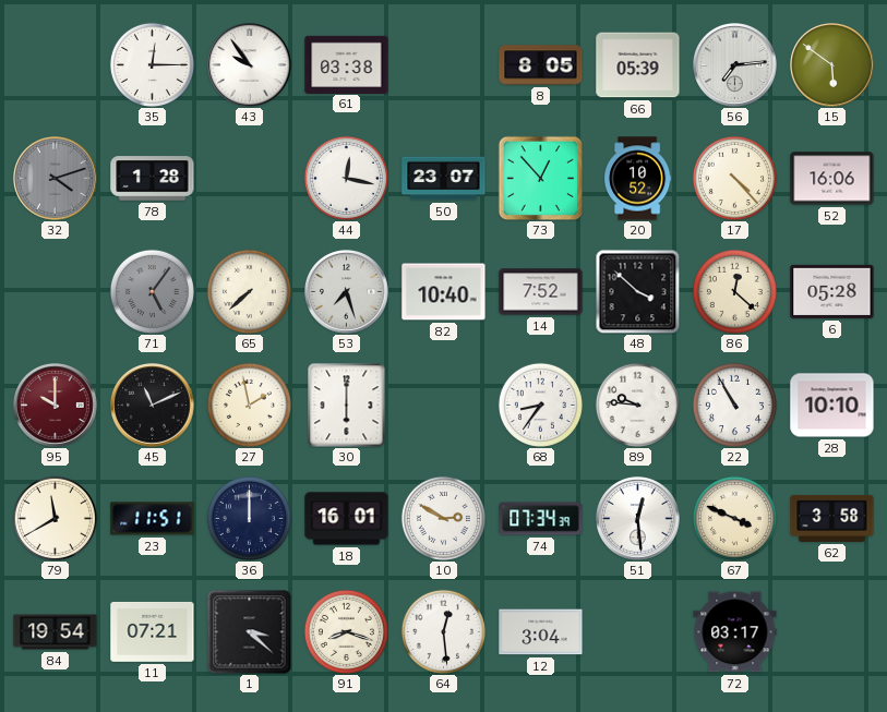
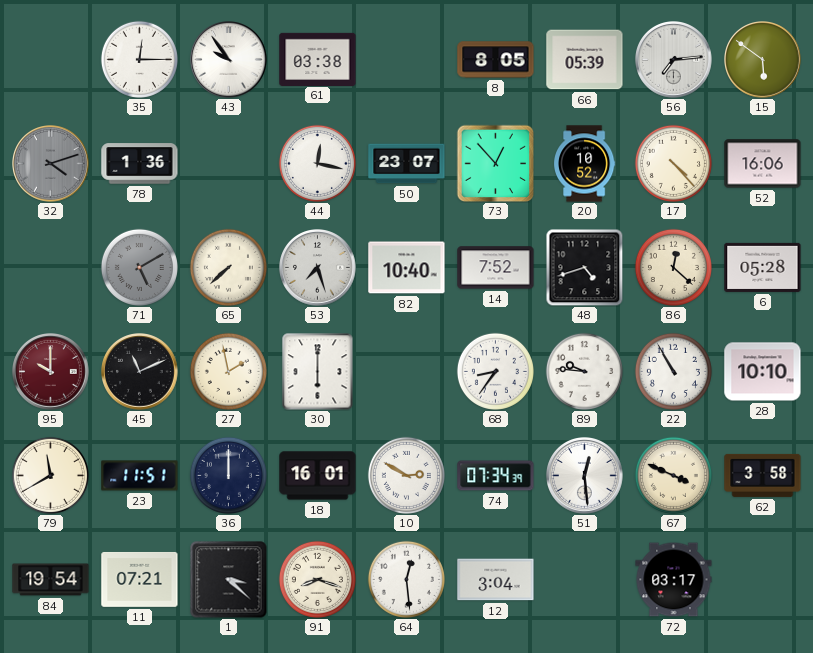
78: 1:28 -> 1:36
71: 5:06 -> 5:10
48: 3:52 -> 4:42
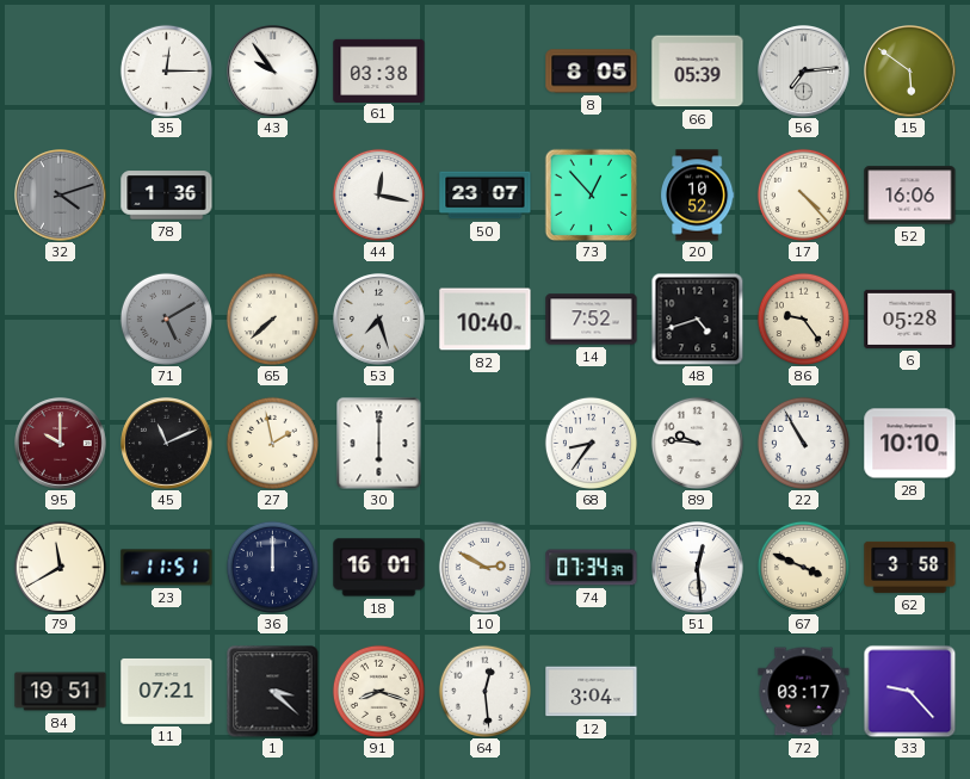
86: 12:22 -> 9:24
84: 19:54 -> 19:51
33: none -> 9:23
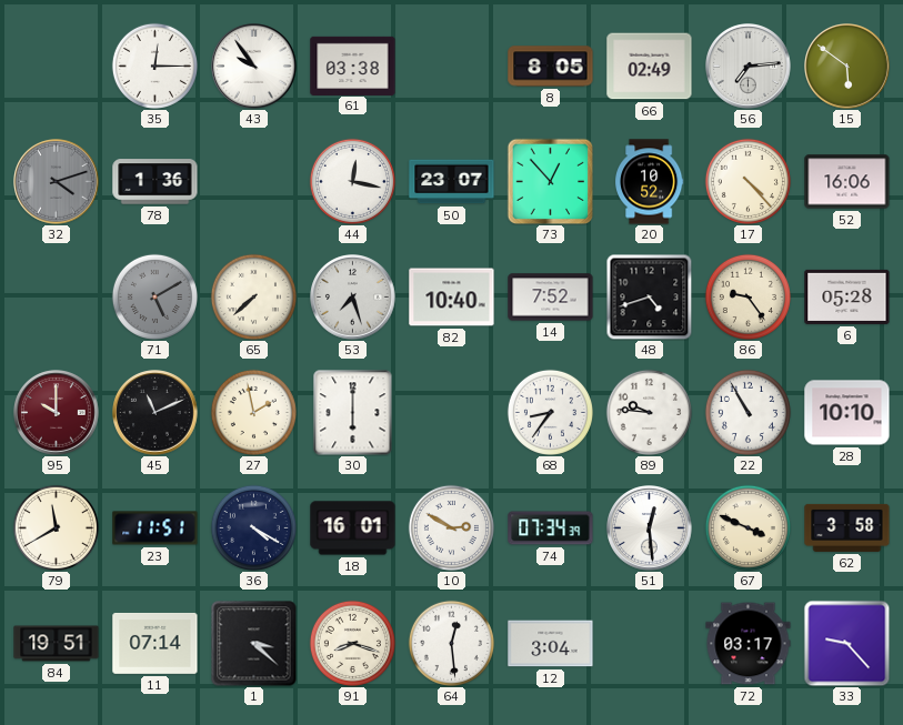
66: 05:39 -> 02:49
36: 12:00 -> 4:20
11: 07:21 -> 07:14
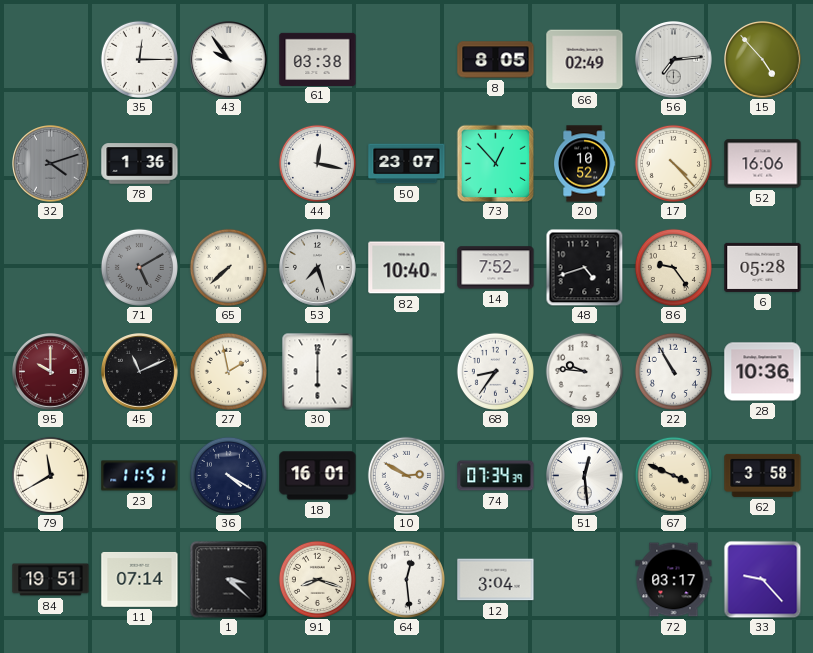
15: 5:51 -> 4:53
28: 10:10 -> 10:36
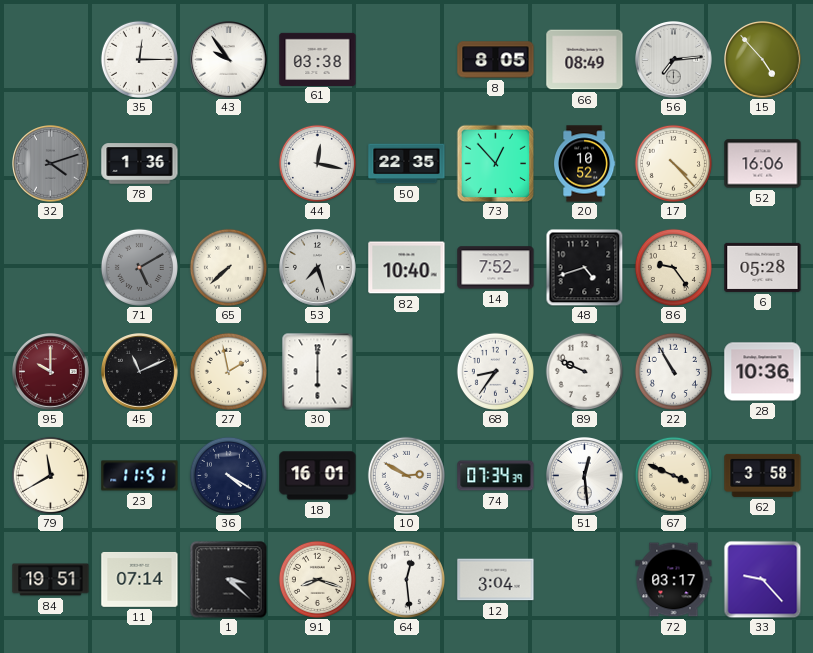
66: 02:49 -> 08:49
50: 23:07 -> 22:35
89: 9:46 -> 9:49
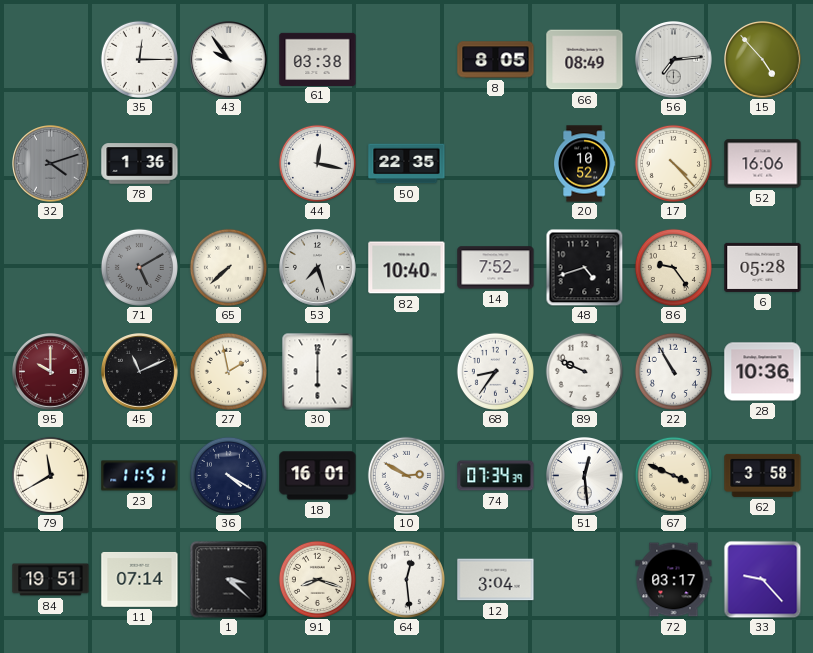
73: 12:53 -> none
